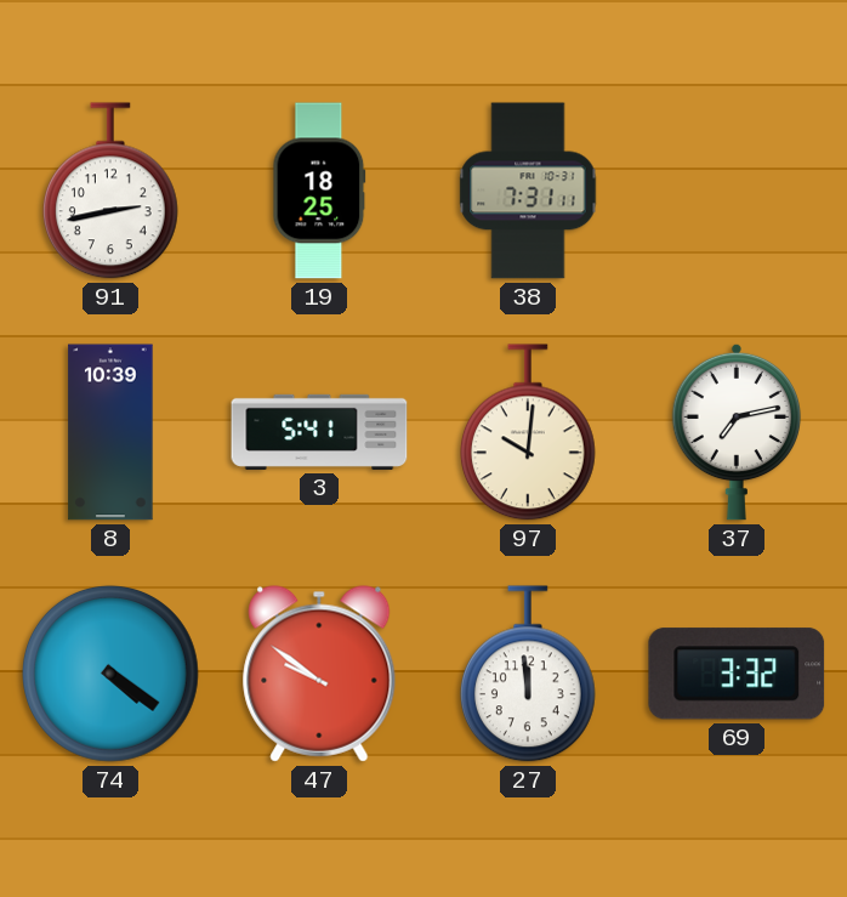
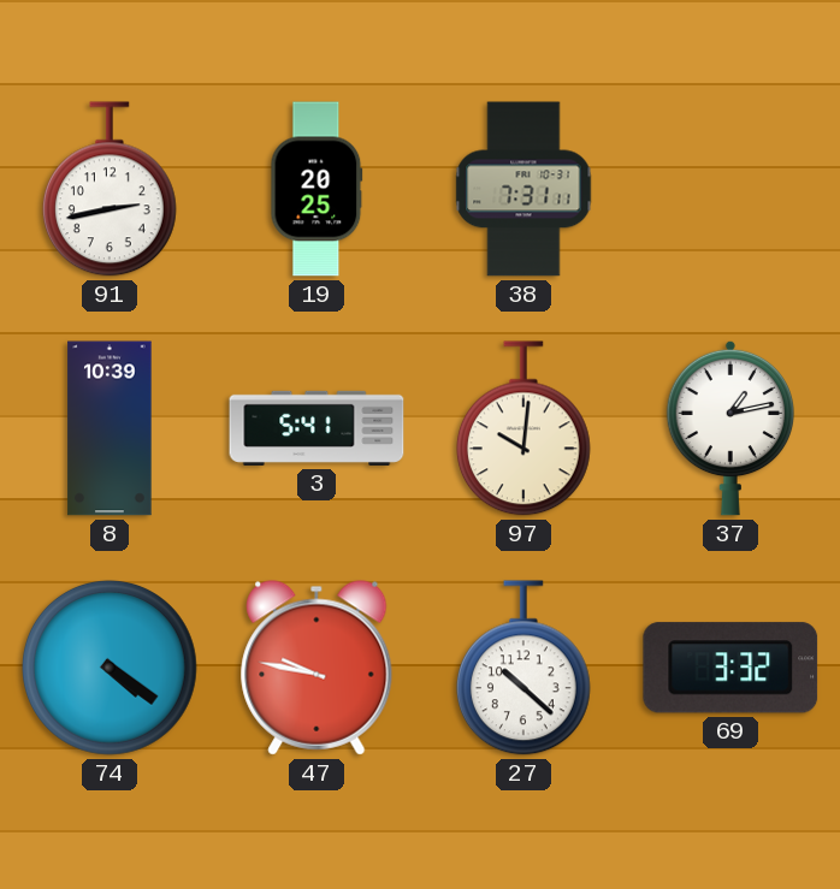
19: 18:25 -> 20:25
37: 7:13 -> 1:13
47: 9:51 -> 9:47
27: 11:59 -> 10:22
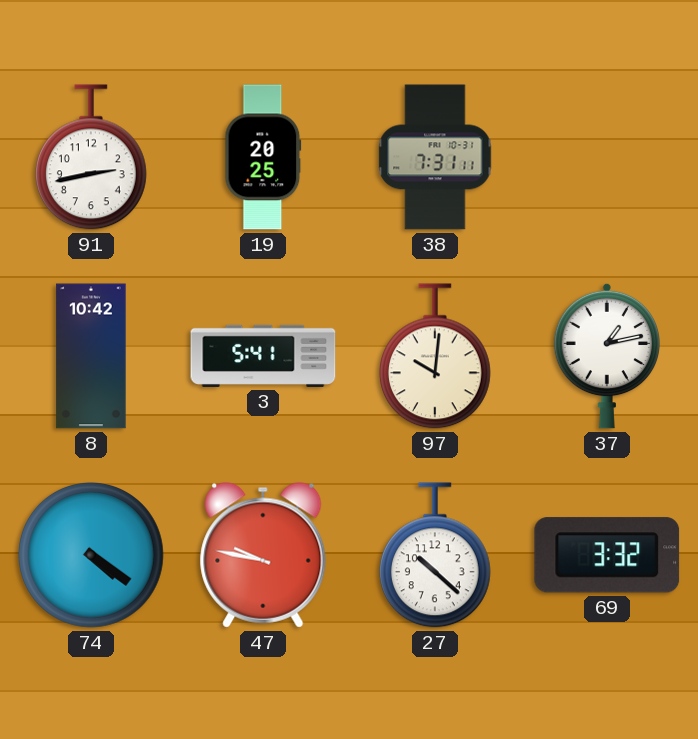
8: 10:39 -> 10:42
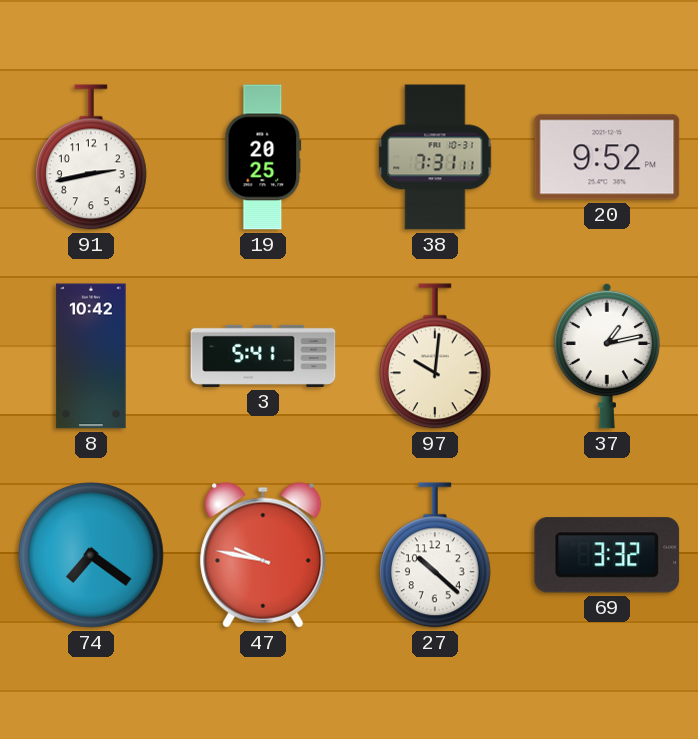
20: none -> 9:52
74: 4:21 -> 7:21
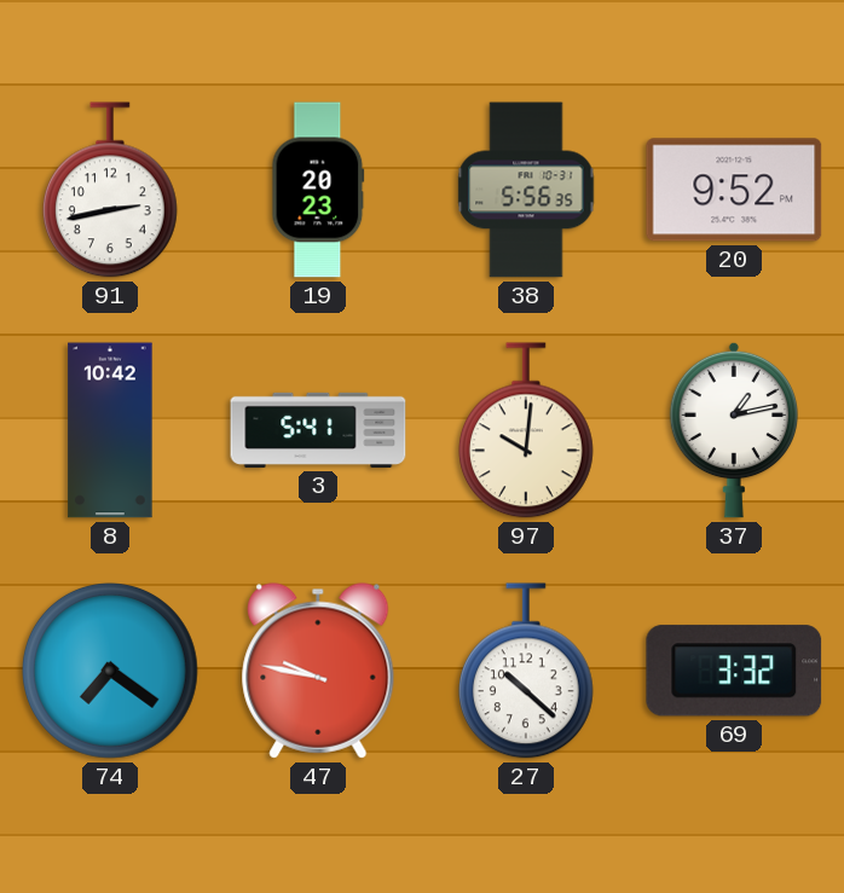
19: 20:25 -> 20:23
38: 7:31 -> 5:56
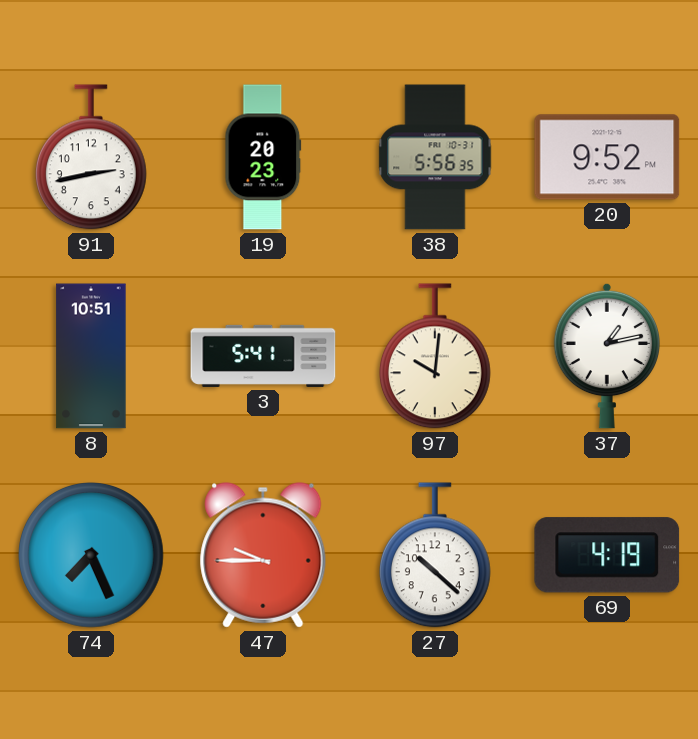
8: 10:42 -> 10:51
74: 7:21 -> 7:26
47: 9:47 -> 9:45
69: 3:32 -> 4:19
